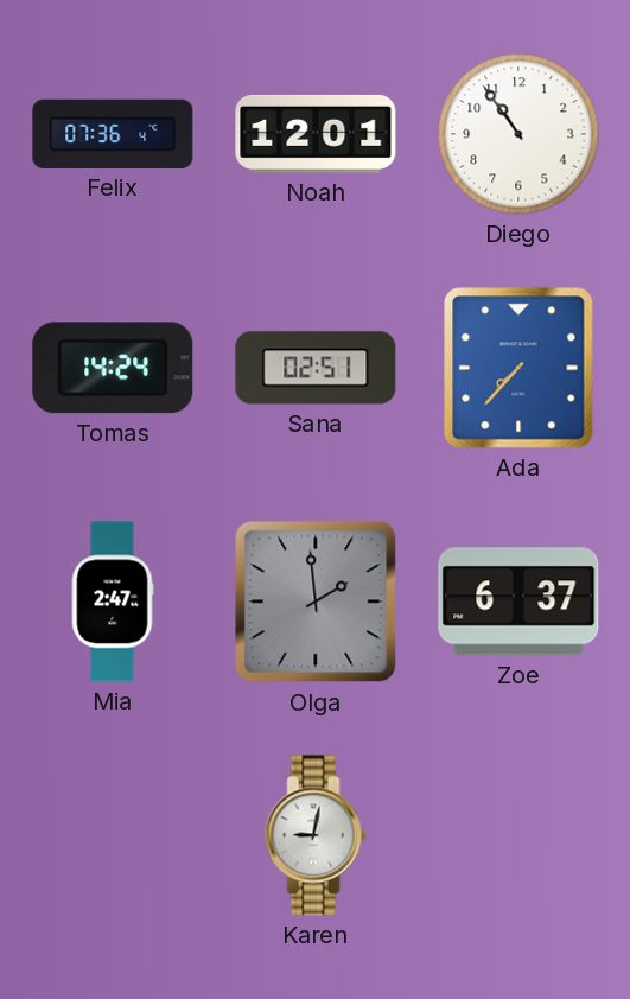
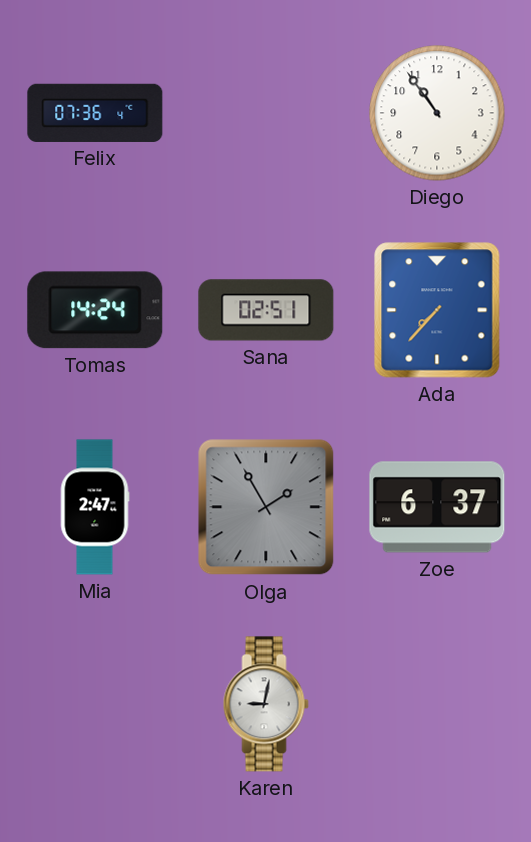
Noah: 12:01 -> none
Olga: 1:59 -> 1:55
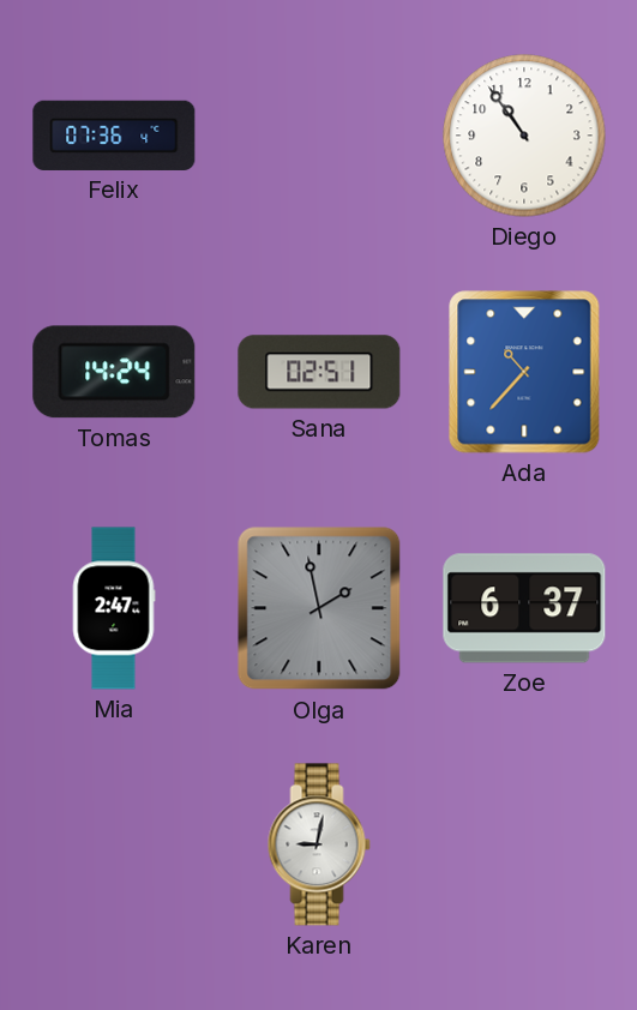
Ada: 7:37 -> 10:37
Olga: 1:55 -> 1:58
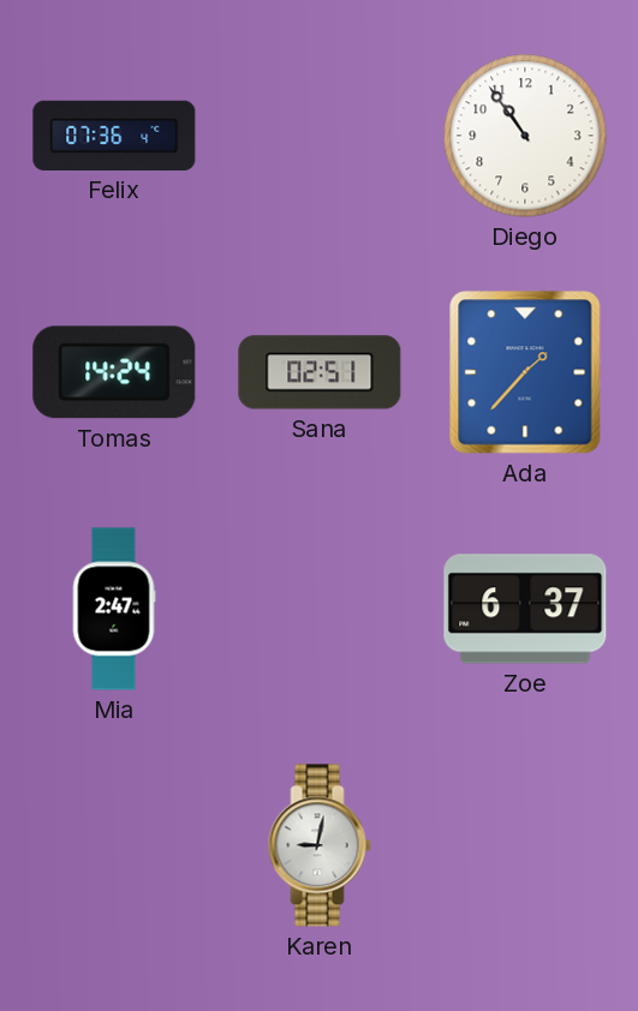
Ada: 10:37 -> 1:37
Olga: 1:58 -> none
